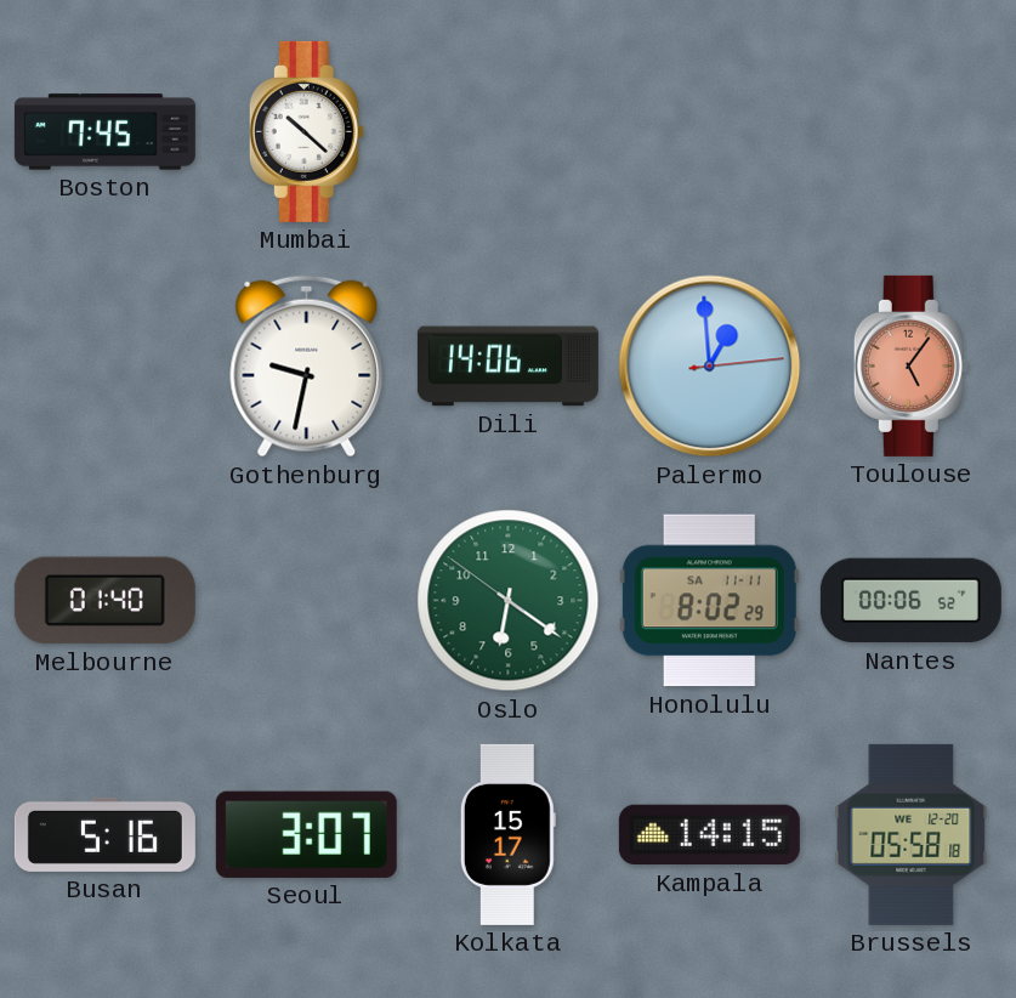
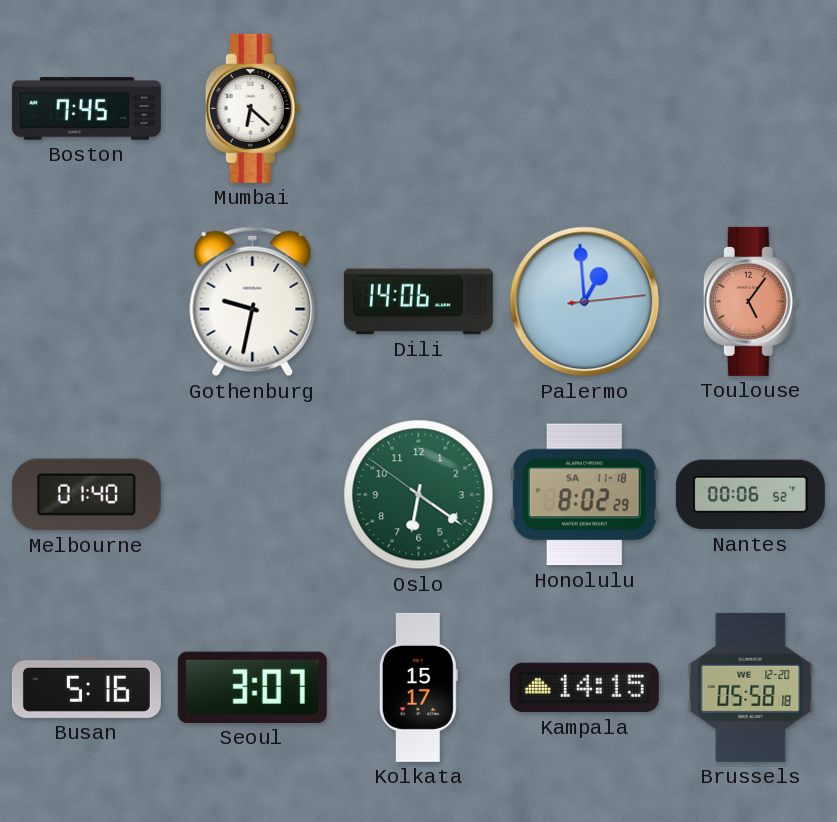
Mumbai: 10:22 -> 6:22
Honolulu date: SA 11-11 -> SA 11-18
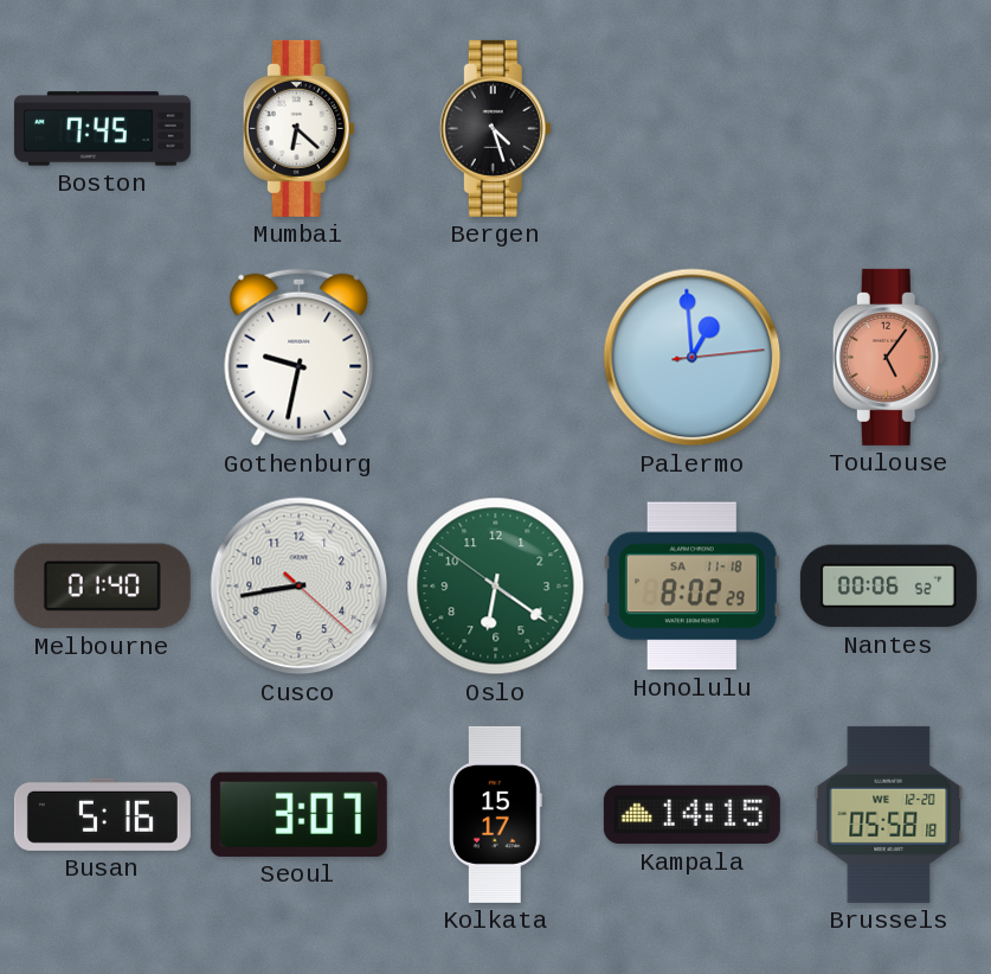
Bergen: none -> 4:27
Dili: 14:06 -> none
Cusco: none -> 8:43
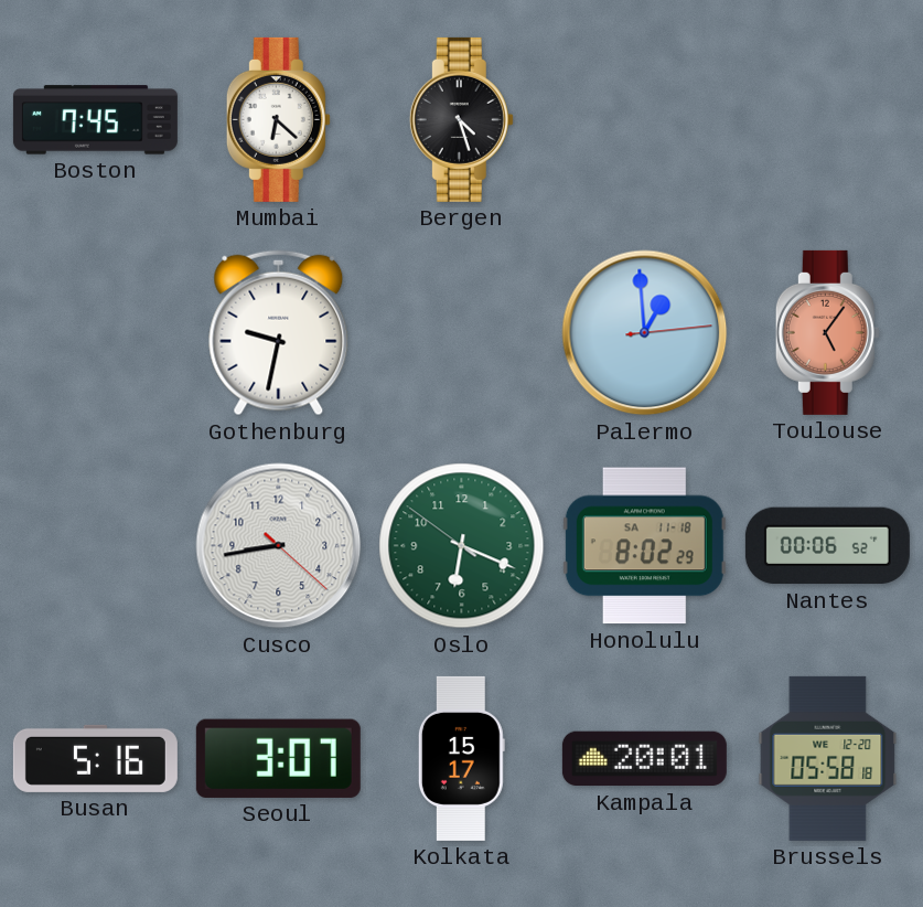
Melbourne: 01:40 -> none
Oslo: 6:20 -> 6:18
Kampala: 14:15 -> 20:01
